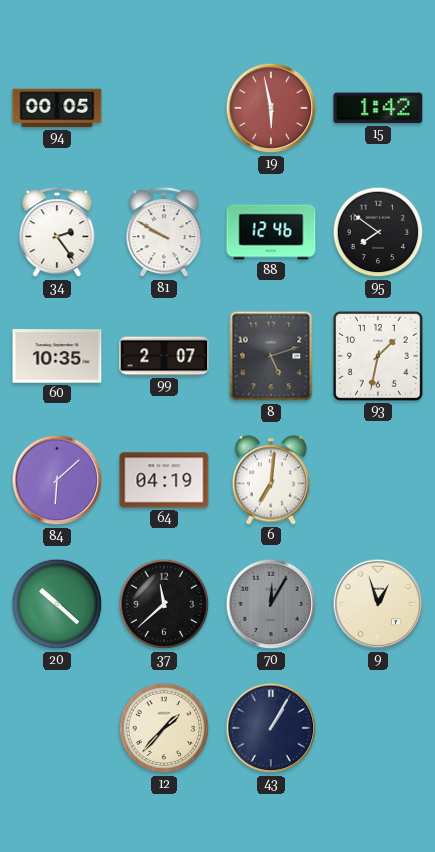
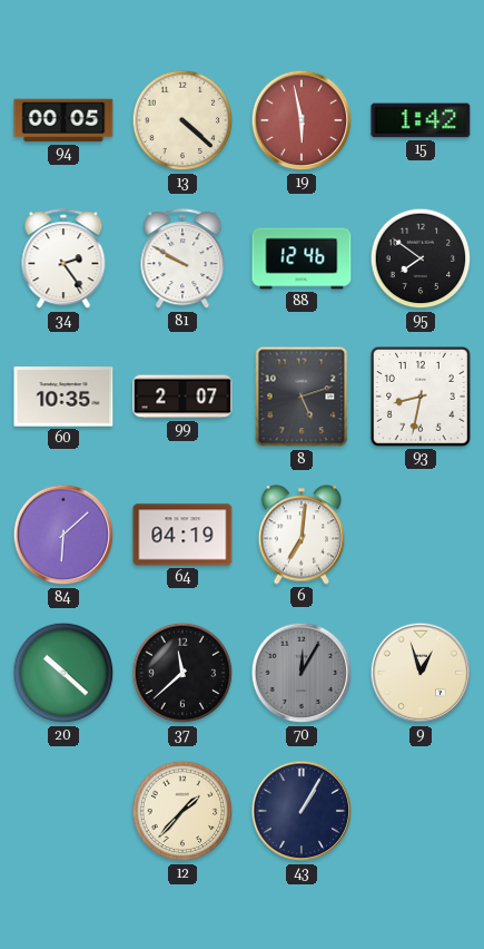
13: none -> 4:22
93: 1:32 -> 8:32
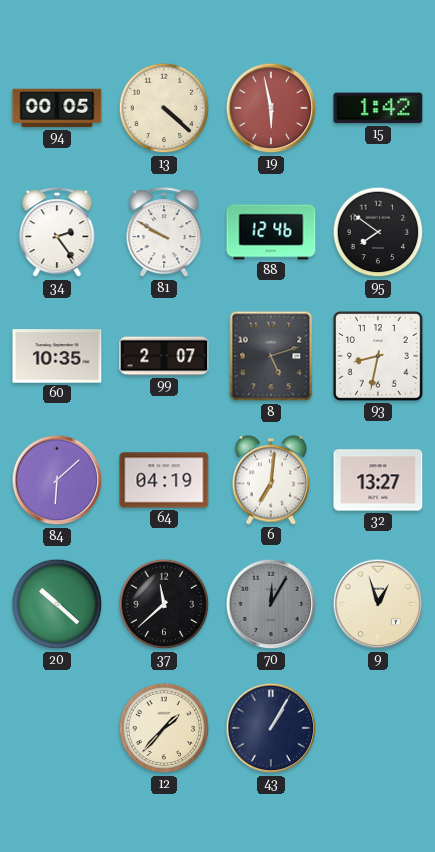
32: none -> 13:27
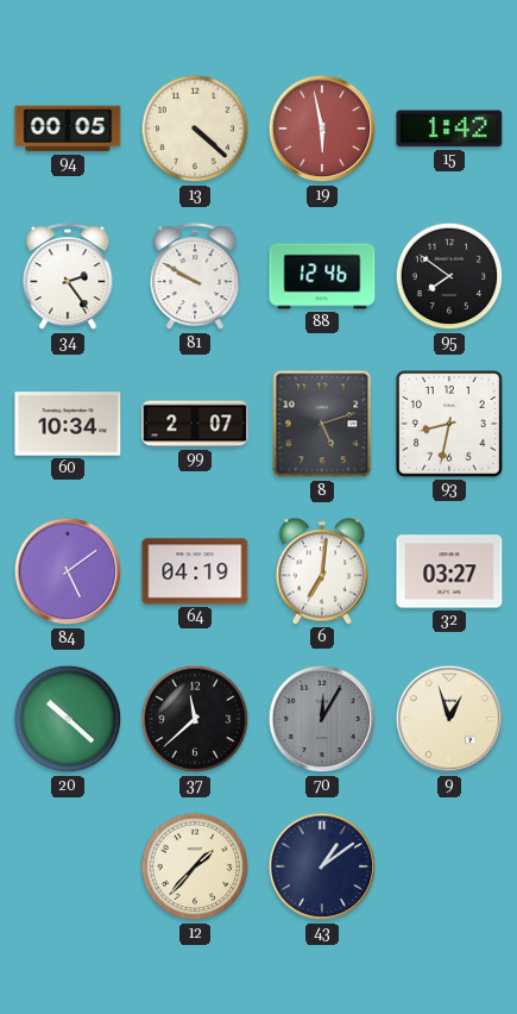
60: 10:35 -> 10:34
84: 6:08 -> 5:09
32: 13:27 -> 03:27
43: 1:05 -> 1:09
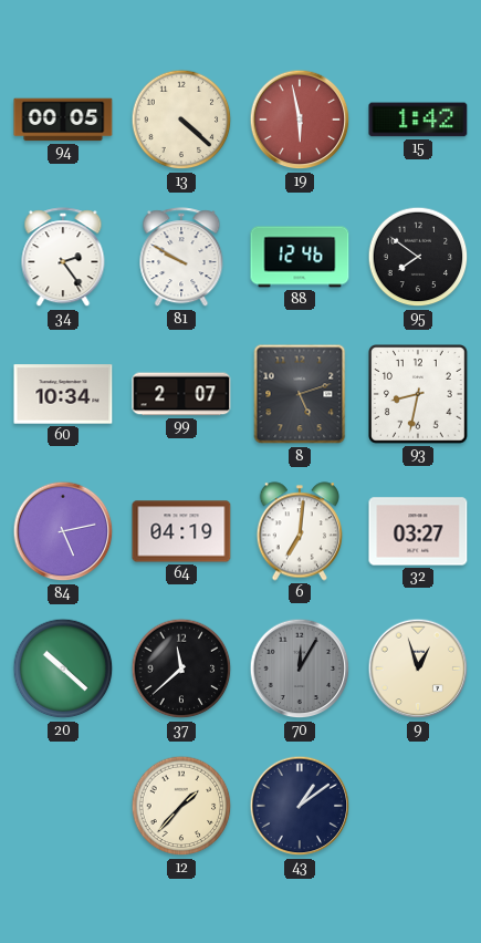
84: 5:09 -> 5:13
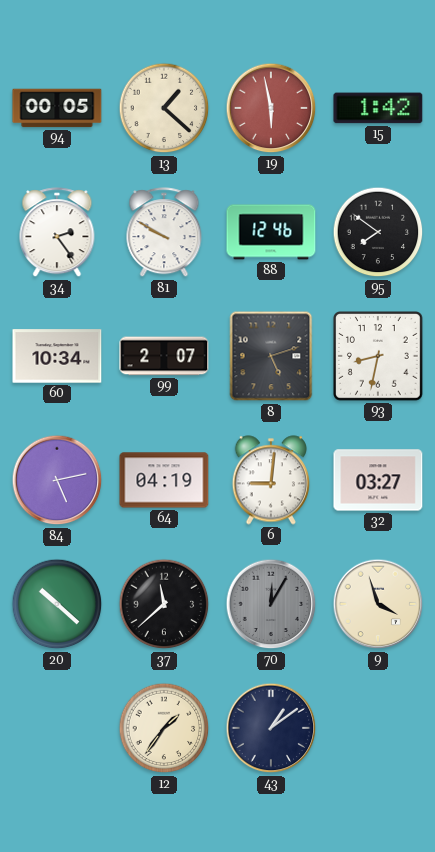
13: 4:22 -> 1:22
6: 7:01 -> 9:01
9: 12:57 -> 3:57
12: 1:37 -> 1:36
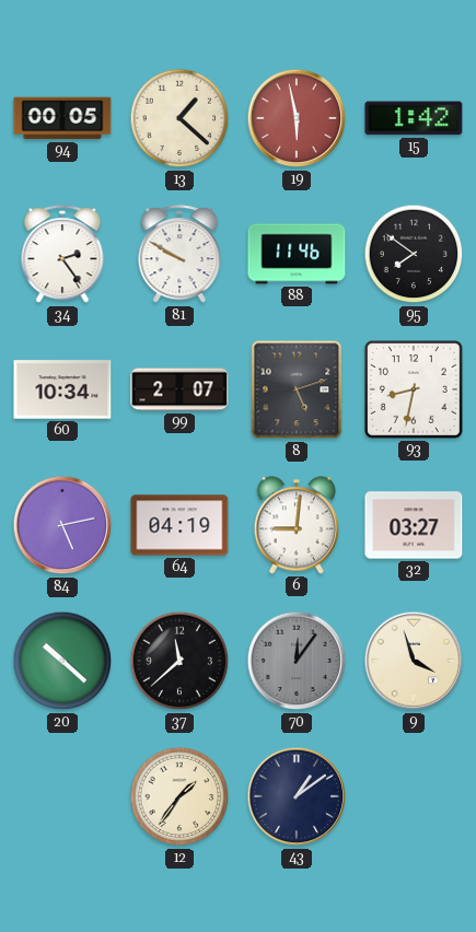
88: 12:46 -> 11:46
70: 12:05 -> 12:06
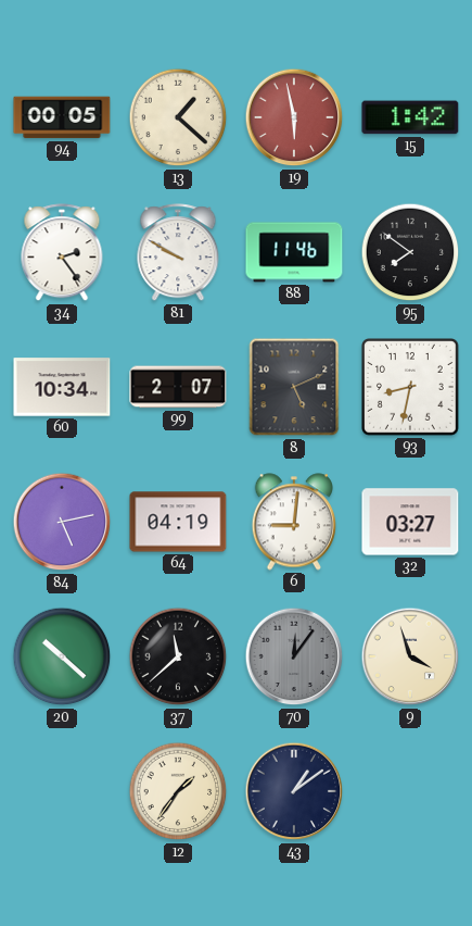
8: 5:12 -> 5:11
